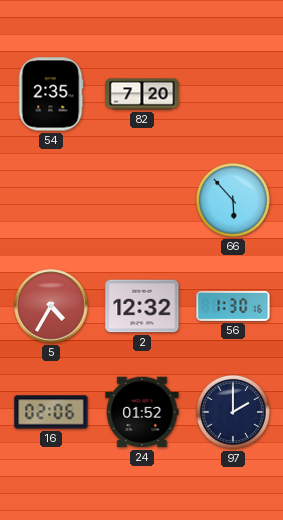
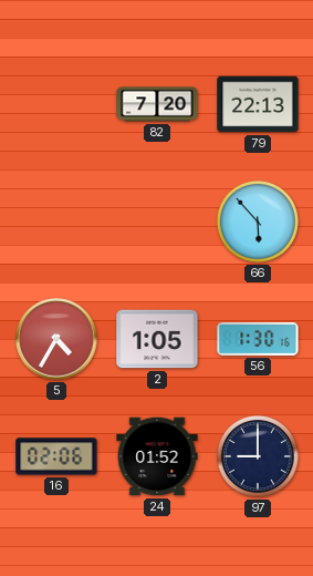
54: 2:35 -> none
79: none -> 22:13
2: 12:32 -> 1:05
97: 2:00 -> 9:00
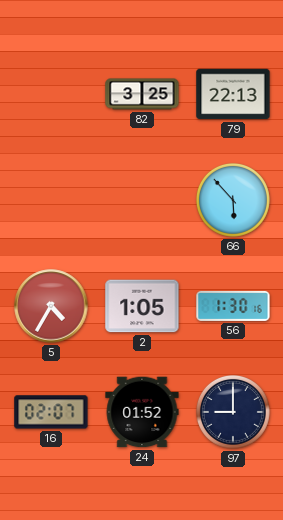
82: 7:20 -> 3:25
16: 02:06 -> 02:07
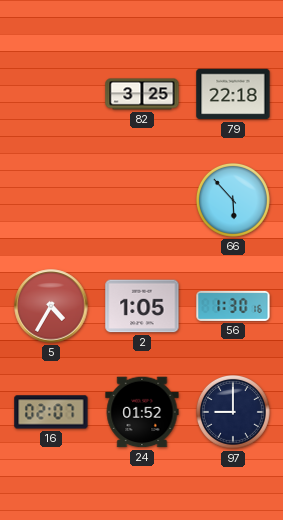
79: 22:13 -> 22:18
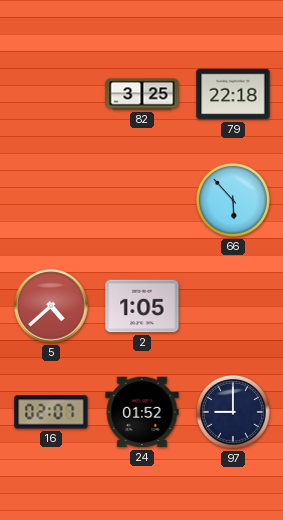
5: 4:35 -> 4:38
56: 1:30 -> none
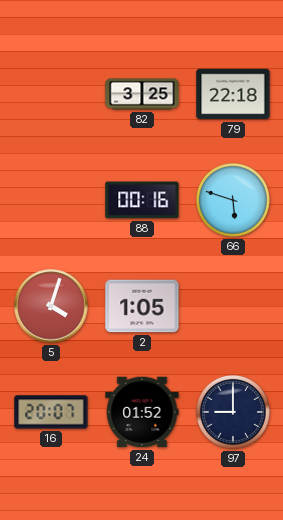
88: none -> 00:16
66: 5:53 -> 5:48
5: 4:38 -> 4:03
16: 02:07 -> 20:07
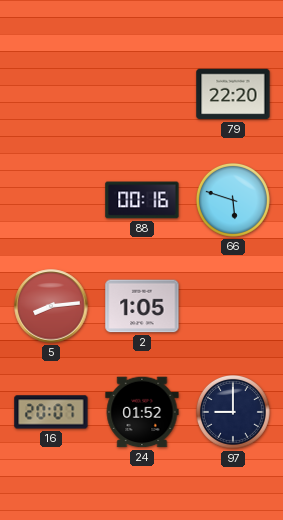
82: 3:25 -> none
79: 22:18 -> 22:20
5: 4:03 -> 8:14
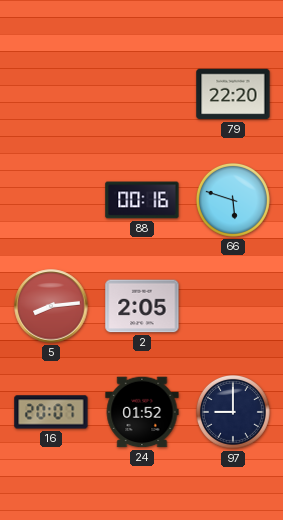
2: 1:05 -> 2:05
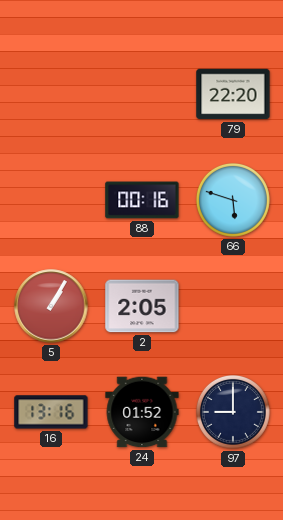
5: 8:14 -> 1:05
16: 20:07 -> 13:16
